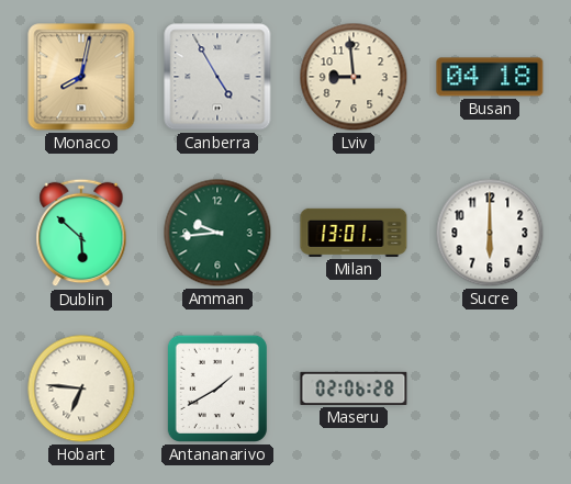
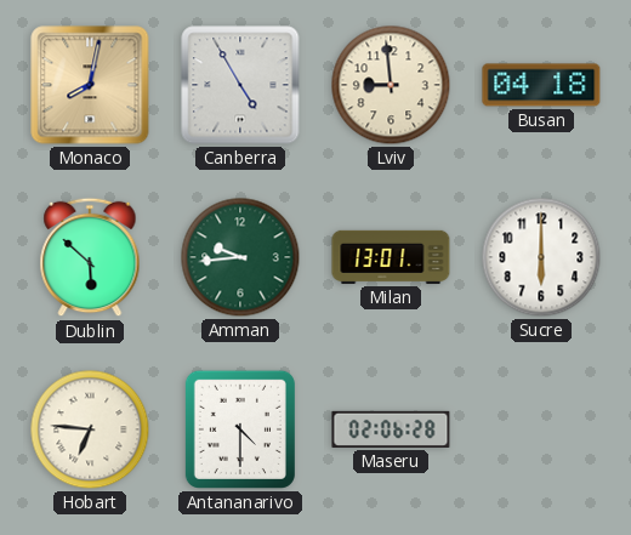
Antananarivo: 1:40 -> 4:30
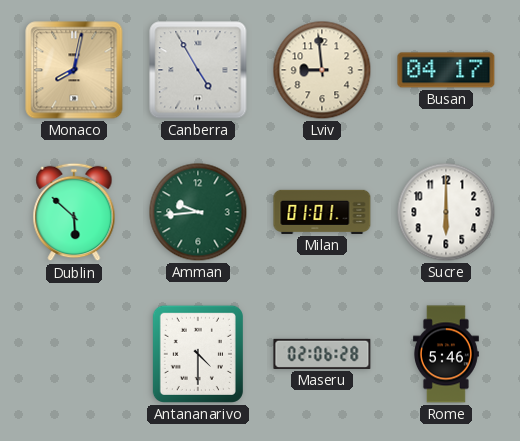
Busan: 04:18 -> 04:17
Milan: 13:01 -> 01:01
Hobart: 6:46 -> none
Rome: none -> 5:46
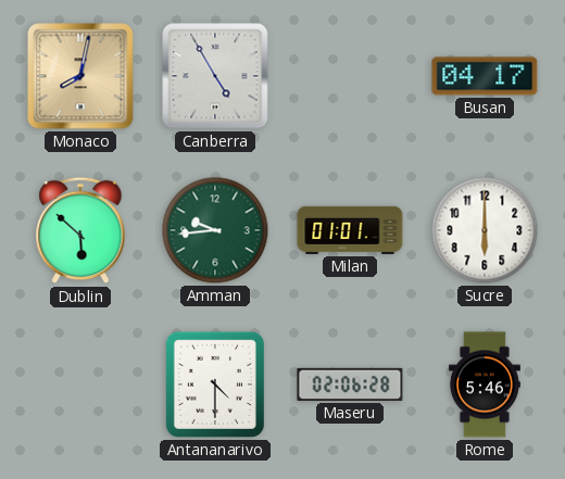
Lviv: 8:59 -> none
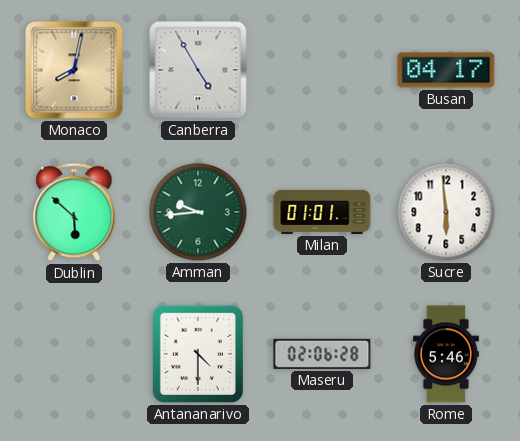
Sucre: 6:00 -> 5:59
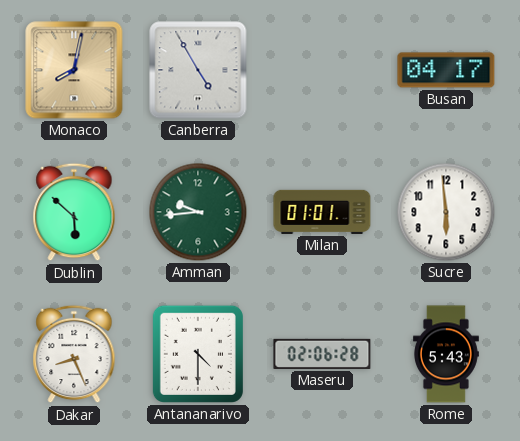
Dakar: none -> 8:26
Rome: 5:46 -> 5:43
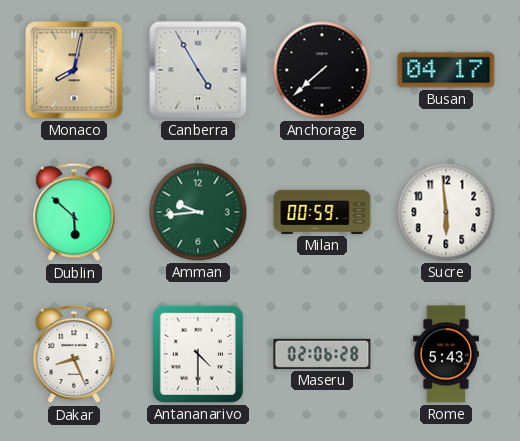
Anchorage: none -> 7:38
Milan: 01:01 -> 00:59
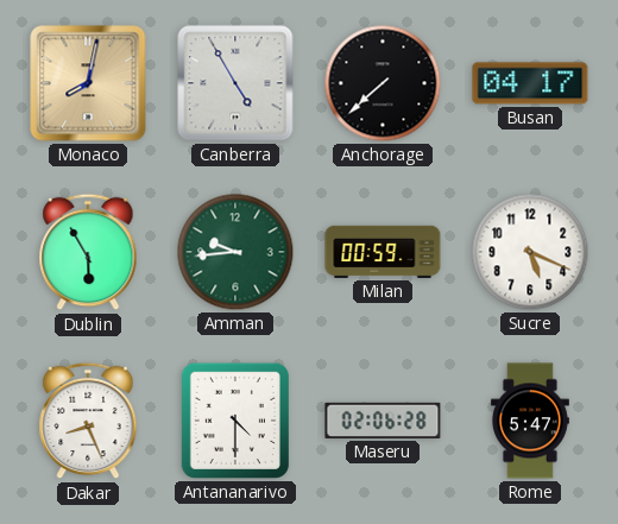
Dublin: 5:52 -> 5:55
Sucre: 5:59 -> 5:19
Rome: 5:43 -> 5:47
